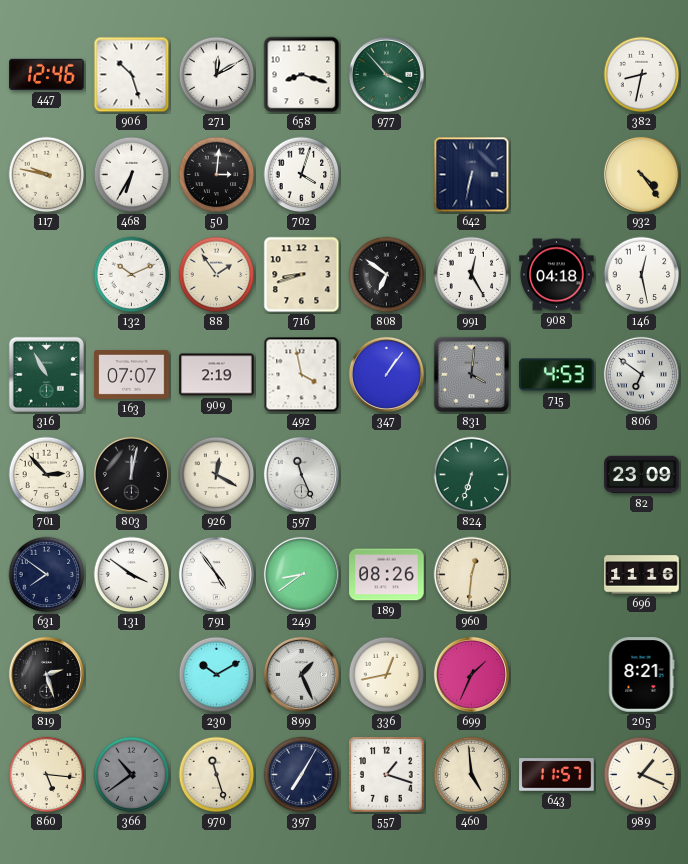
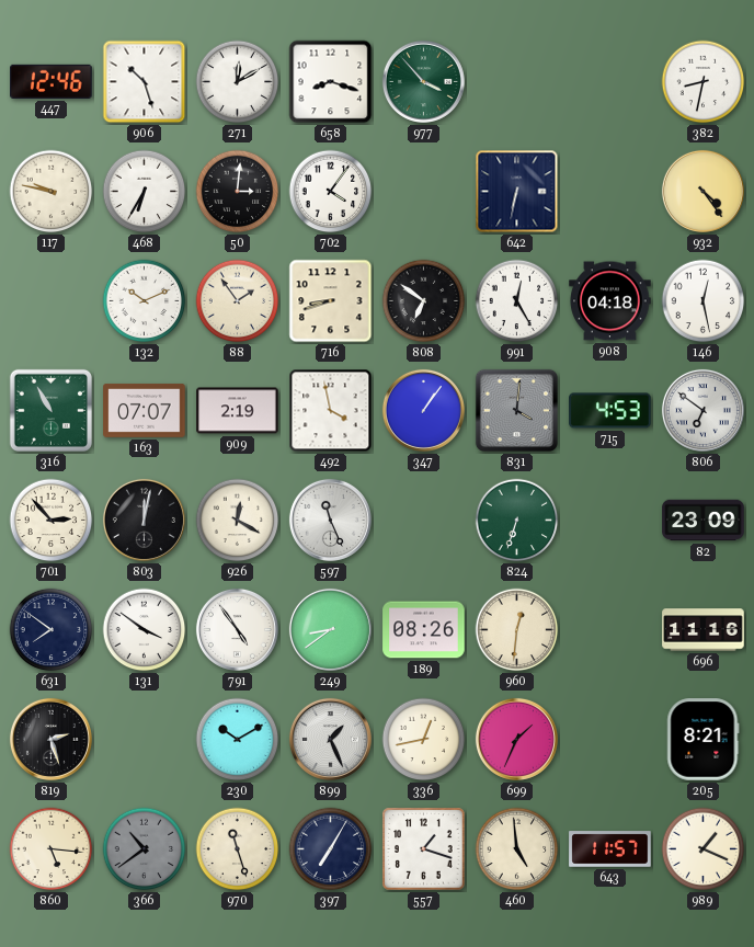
702: 4:03 -> 4:06
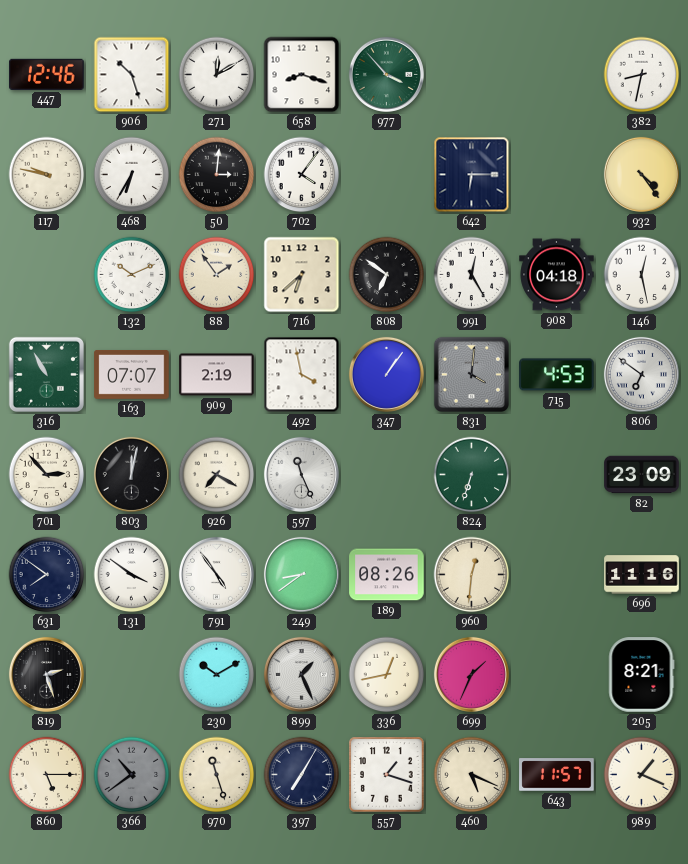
642: 6:32 -> 6:15
716: 8:42 -> 6:38
926: 12:20 -> 7:20
860: 5:16 -> 5:15
460: 4:59 -> 5:19
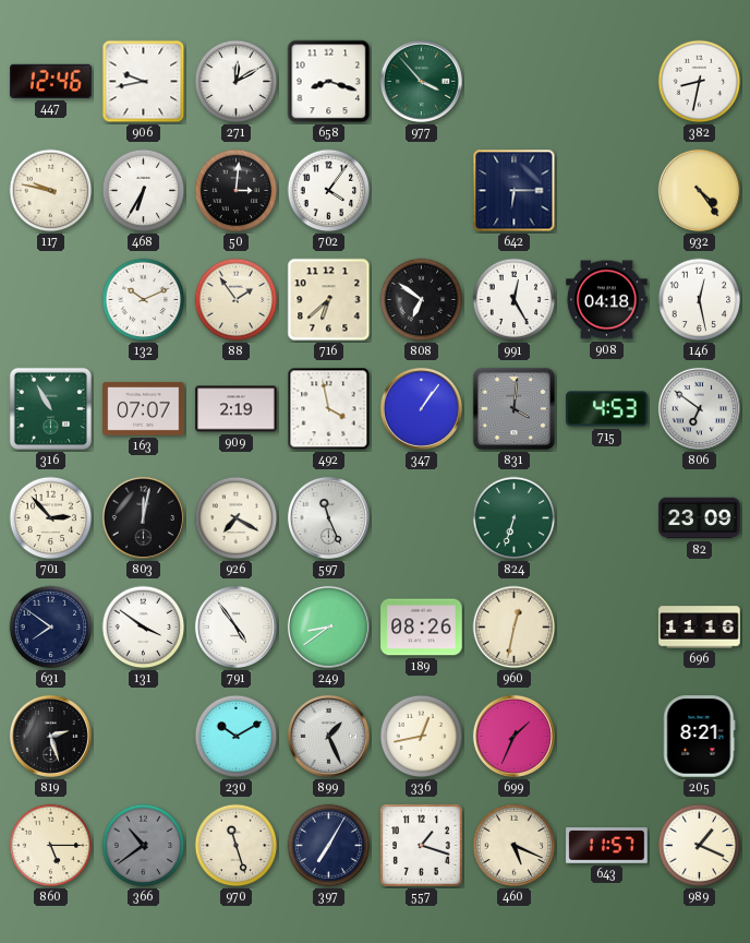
906: 10:27 -> 9:43
960: 12:31 -> 12:32
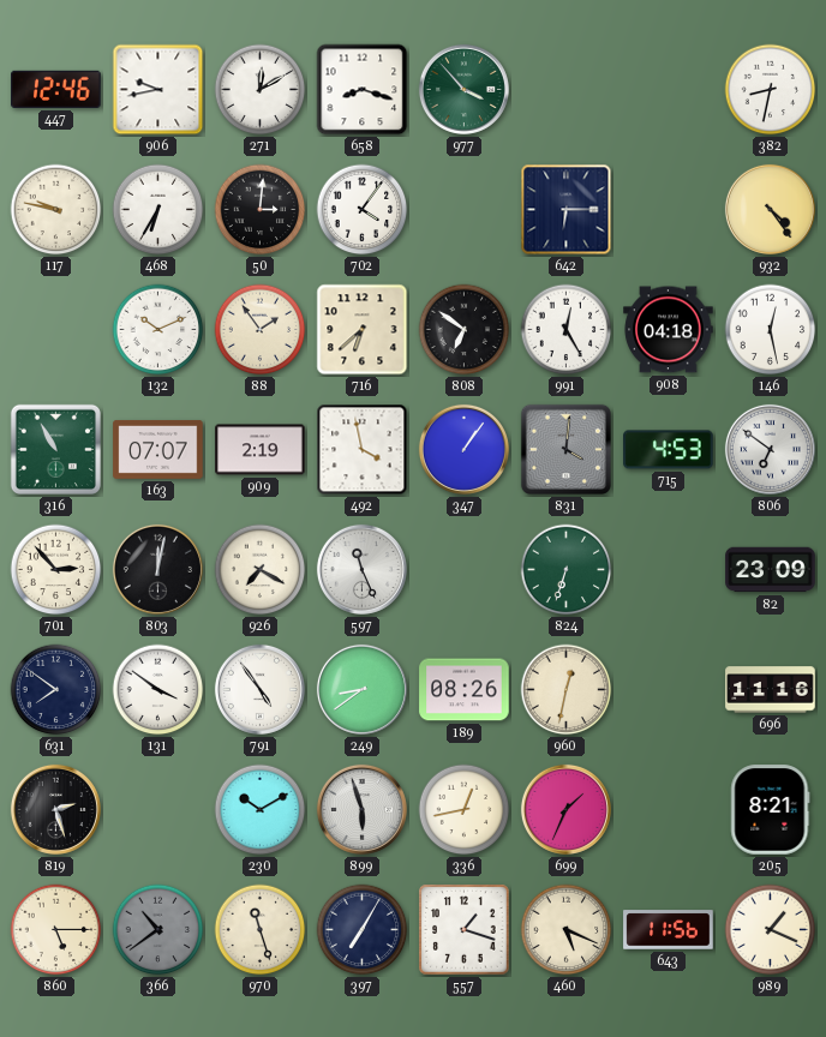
899: 1:26 -> 5:57
643: 11:57 -> 11:56
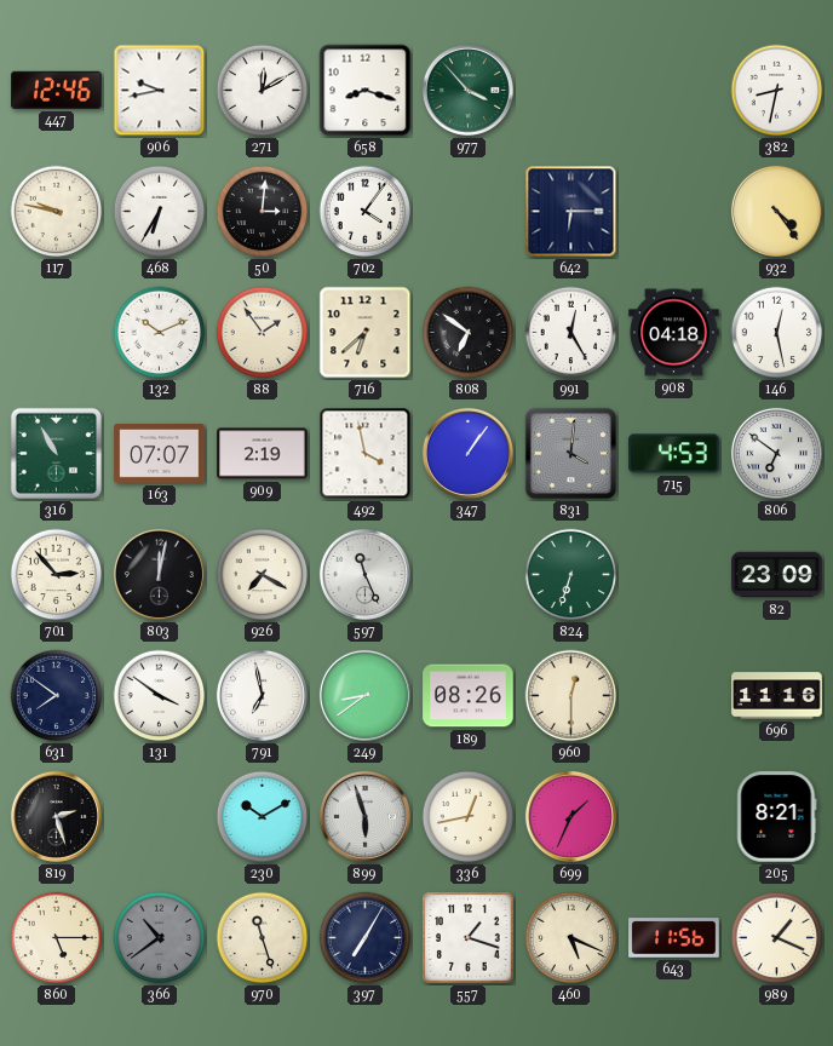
791: 4:54 -> 6:58
960: 12:32 -> 12:30
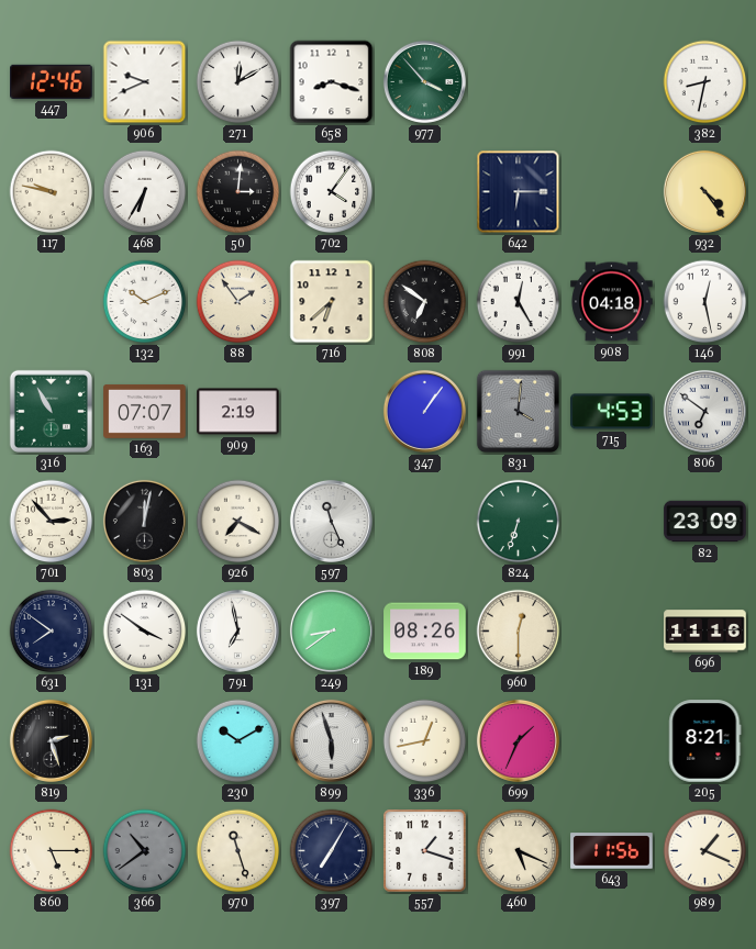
906: 9:43 -> 9:41
492: 3:58 -> none
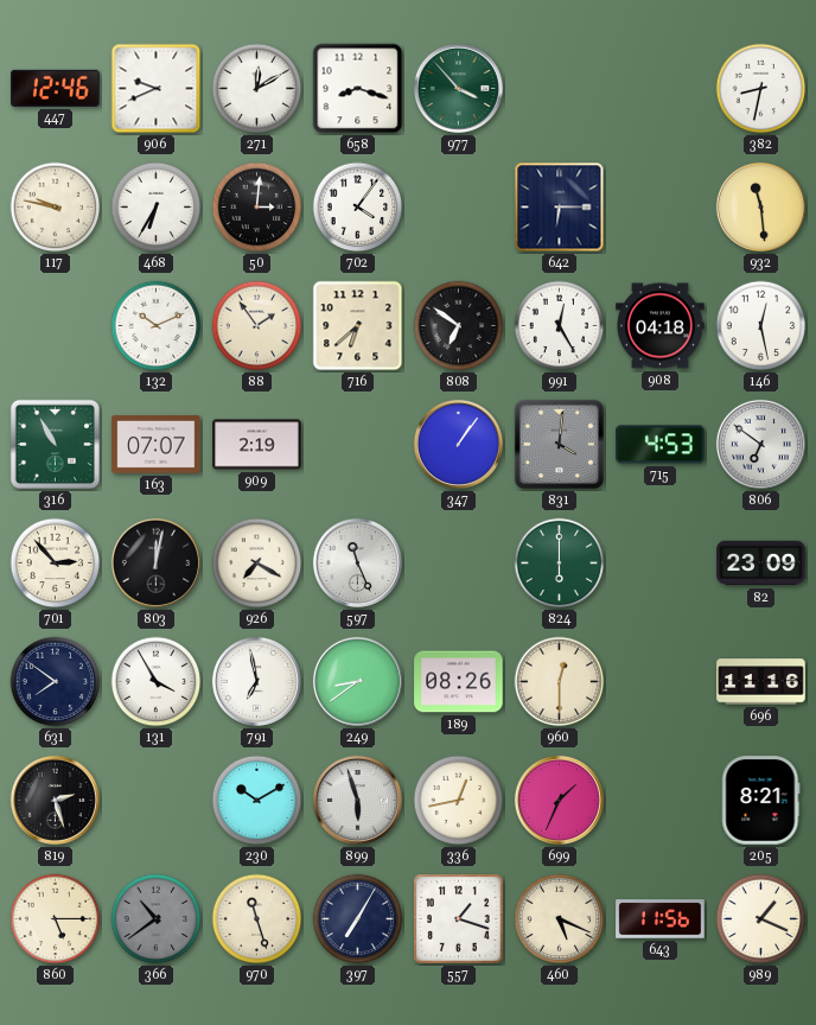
932: 4:24 -> 11:29
824: 6:33 -> 6:00
131: 3:51 -> 3:55
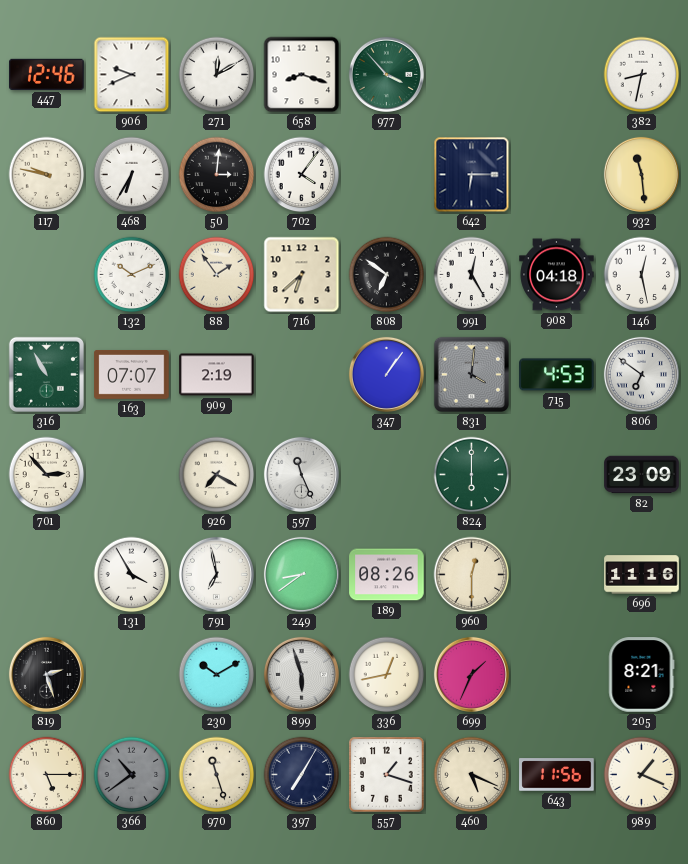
803: 12:02 -> none
631: 7:51 -> none
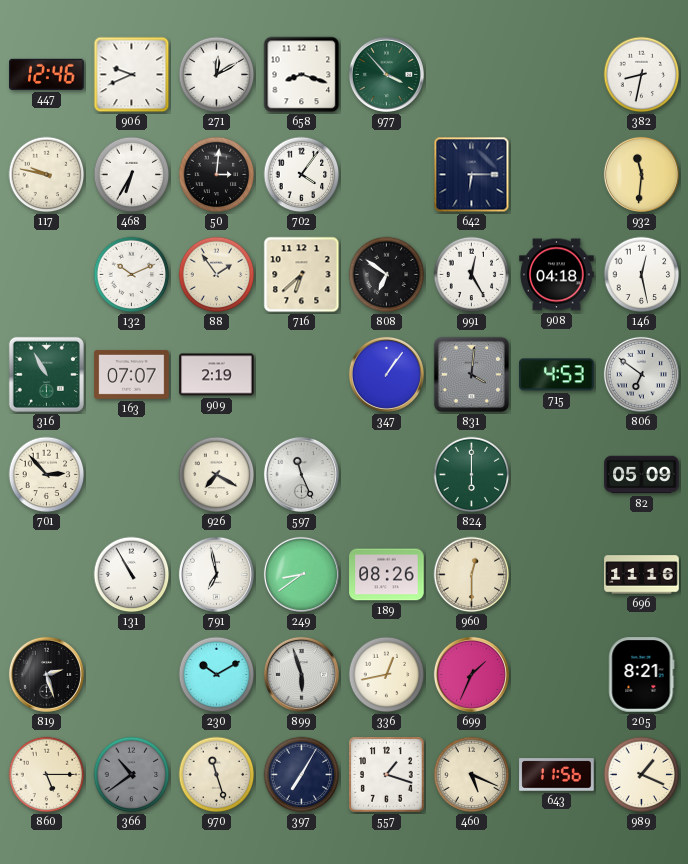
932: 11:29 -> 11:31
82: 23:09 -> 05:09
131: 3:55 -> 10:55
